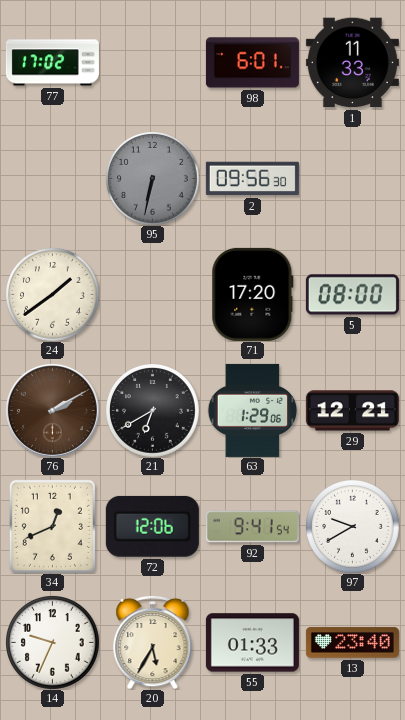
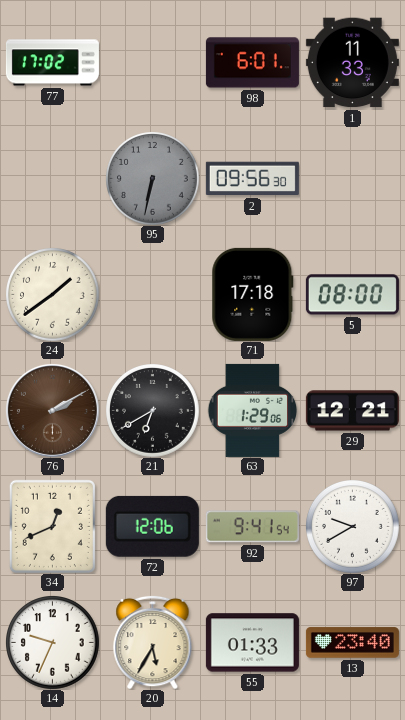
71: 17:20 -> 17:18
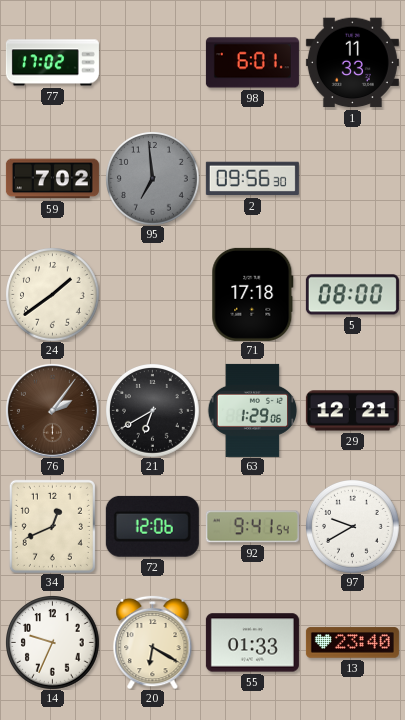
59: none -> 7:02
95: 6:32 -> 6:59
76: 2:10 -> 2:06
20: 5:35 -> 6:20
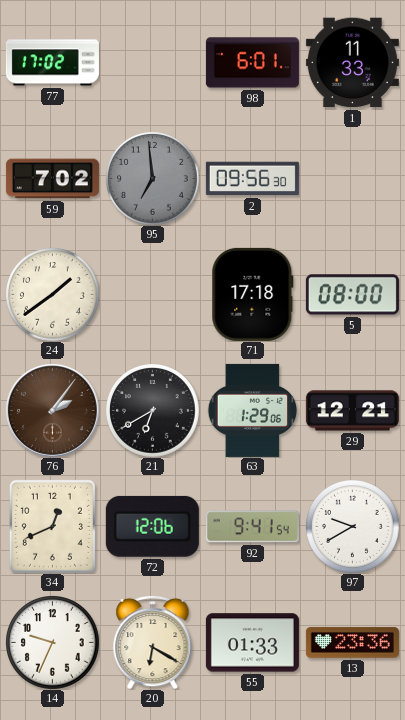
13: 23:40 -> 23:36
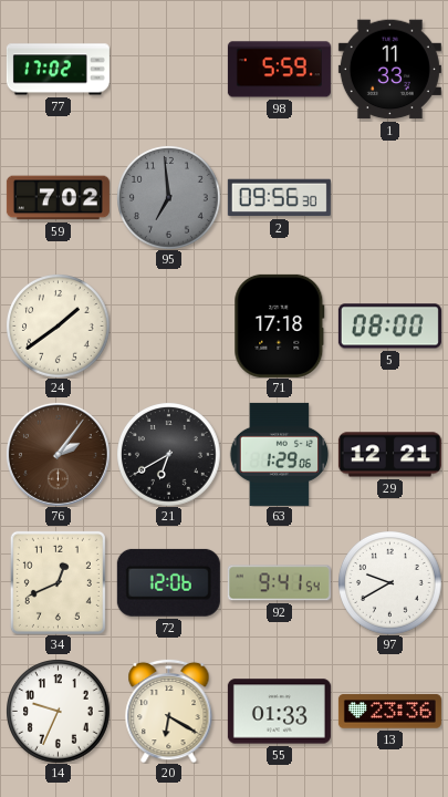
98: 6:01 -> 5:59
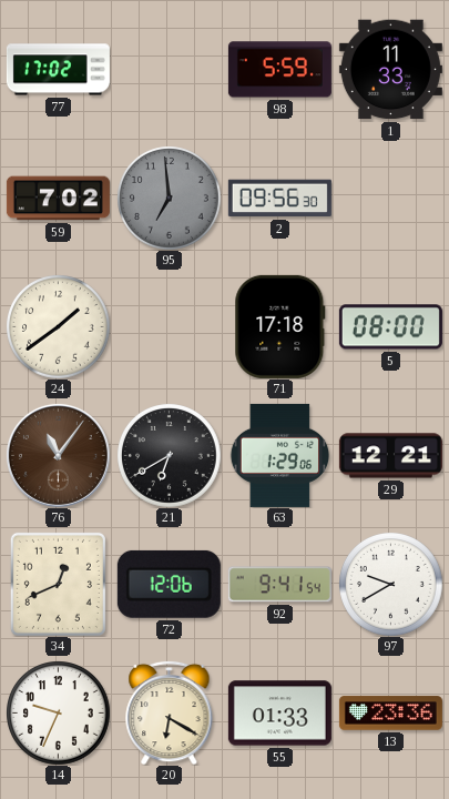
76: 2:06 -> 11:06
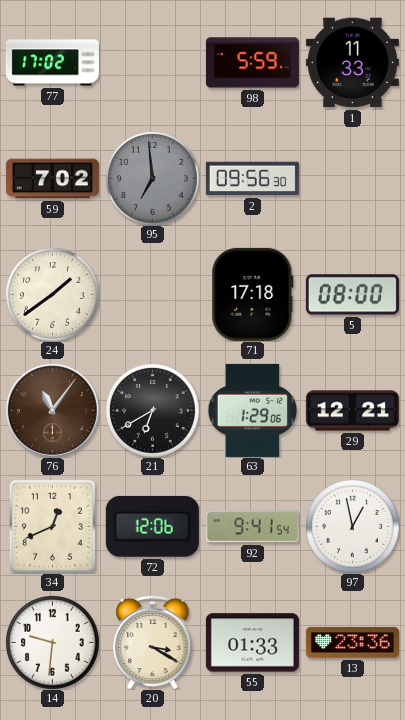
97: 9:40 -> 12:58
14: 9:34 -> 9:31
20: 6:20 -> 3:20
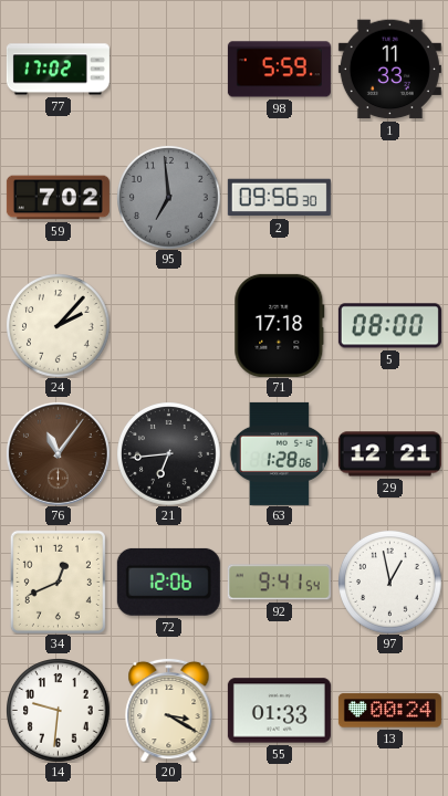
24: 1:39 -> 2:07
21: 6:40 -> 6:44
63: 1:29 -> 1:28
13: 23:36 -> 00:24
